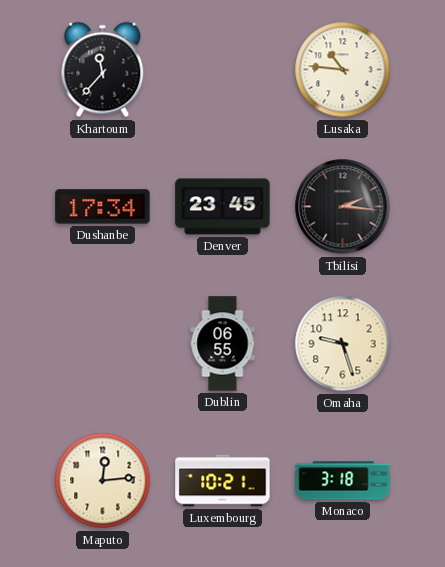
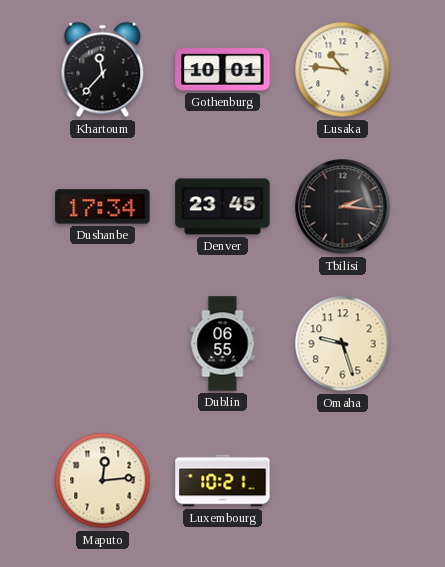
Gothenburg: none -> 10:01
Monaco: 3:18 -> none
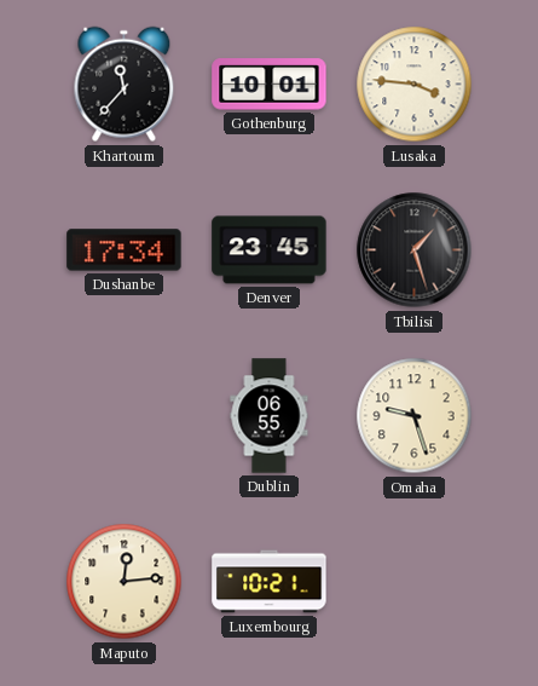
Lusaka: 10:46 -> 3:46
Tbilisi: 2:16 -> 1:27
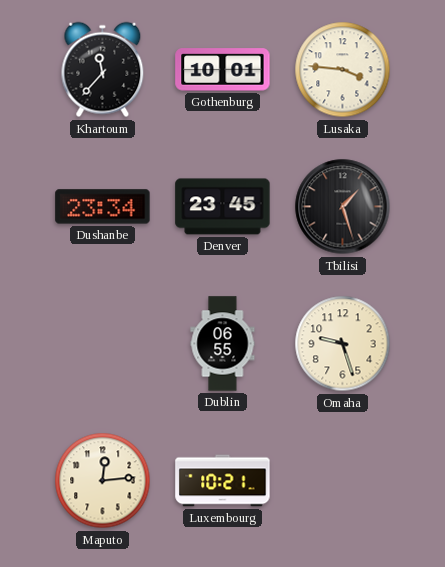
Dushanbe: 17:34 -> 23:34
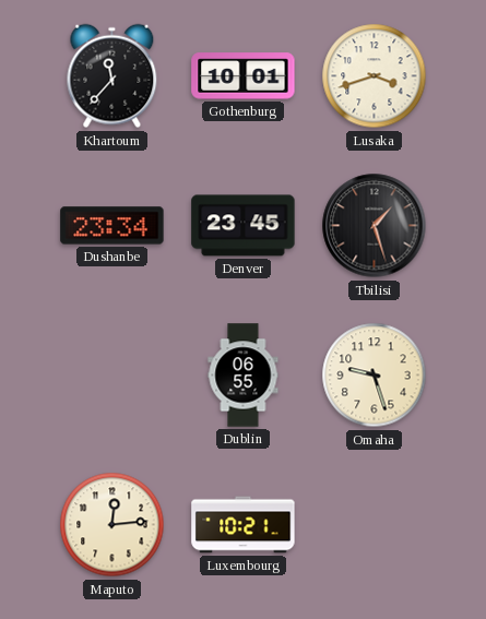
Lusaka: 3:46 -> 3:42
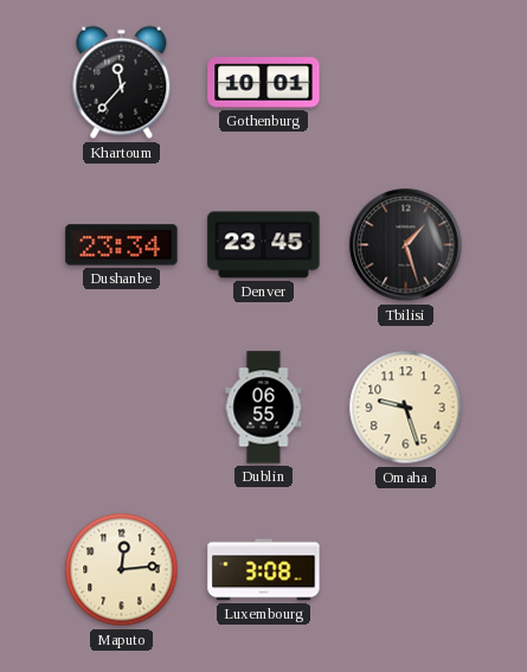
Lusaka: 3:42 -> none
Luxembourg: 10:21 -> 3:08
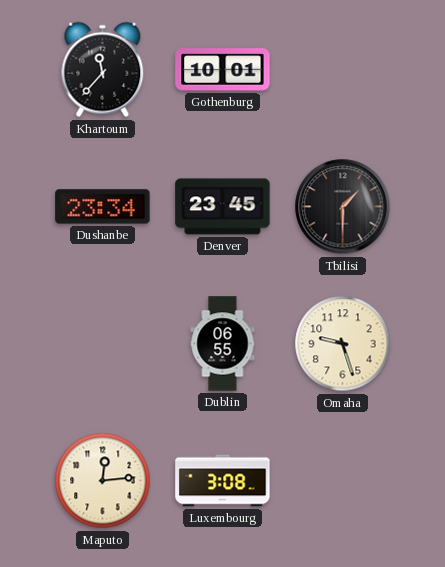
Tbilisi: 1:27 -> 1:30
